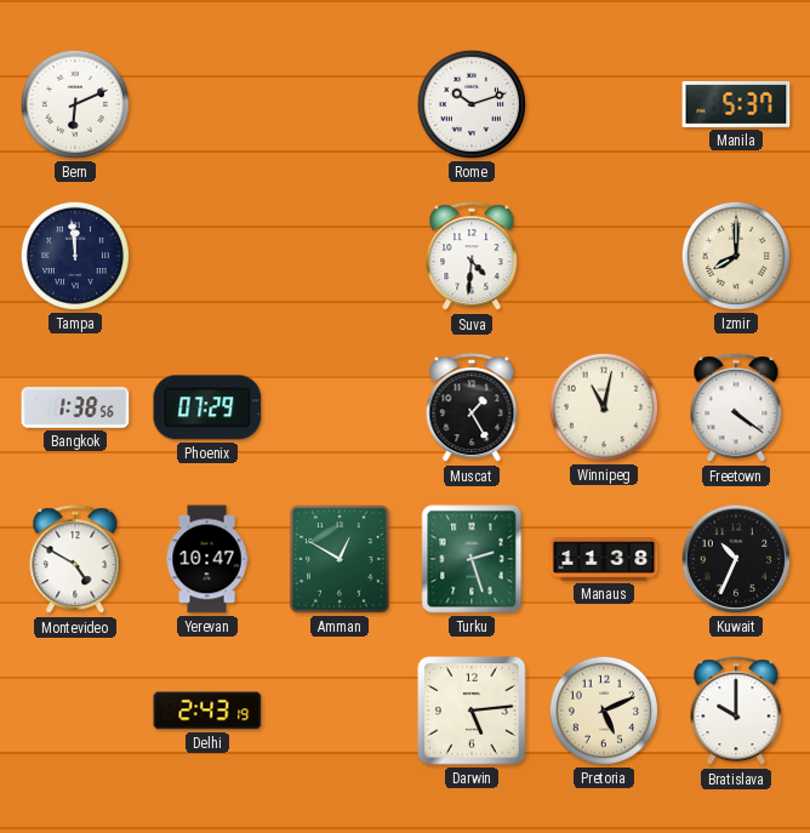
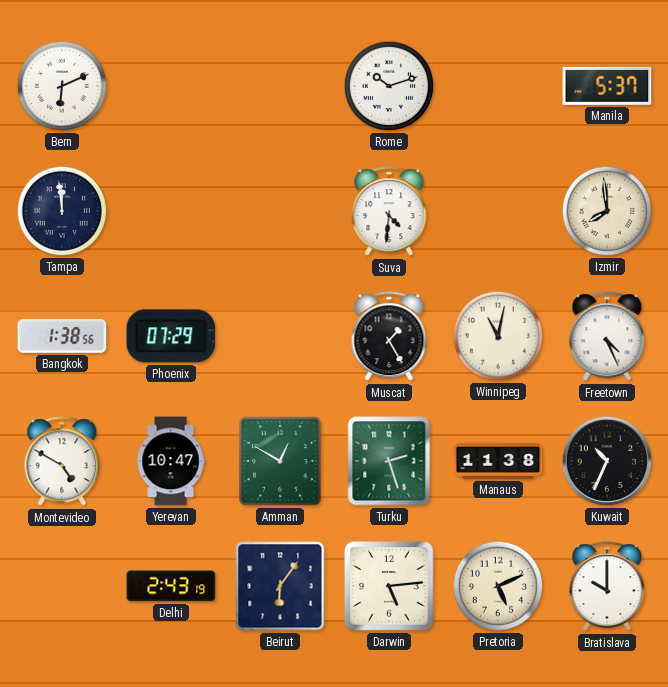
Izmir: 8:00 -> 7:59
Freetown: 4:21 -> 4:26
Beirut: none -> 6:06
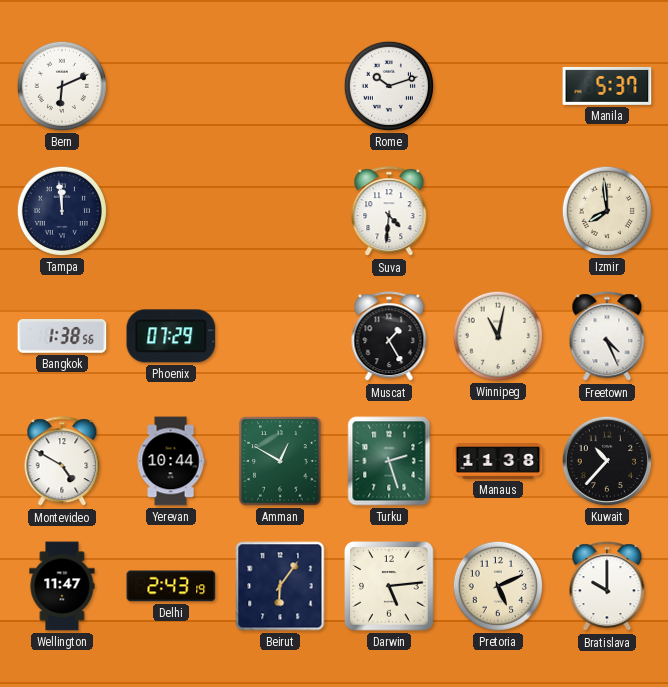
Yerevan: 10:47 -> 10:44
Kuwait: 10:34 -> 10:37
Wellington: none -> 11:47
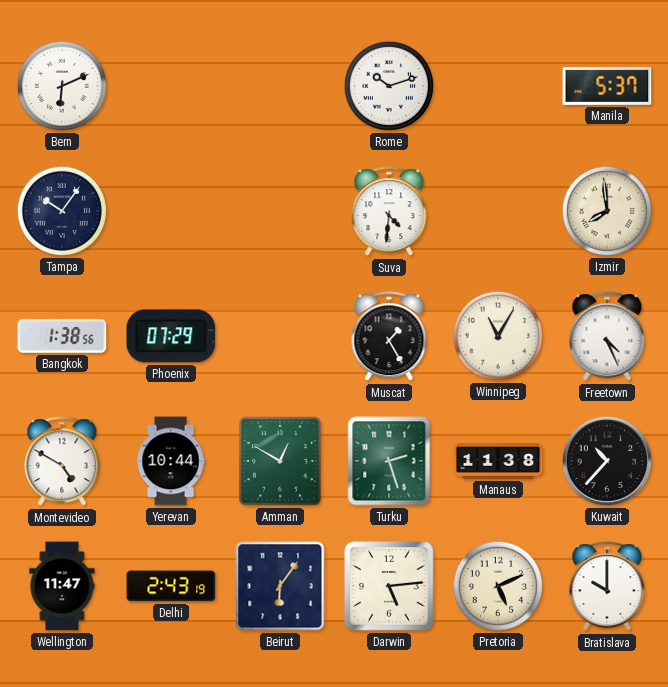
Tampa: 11:59 -> 10:06
Winnipeg: 11:02 -> 11:05
